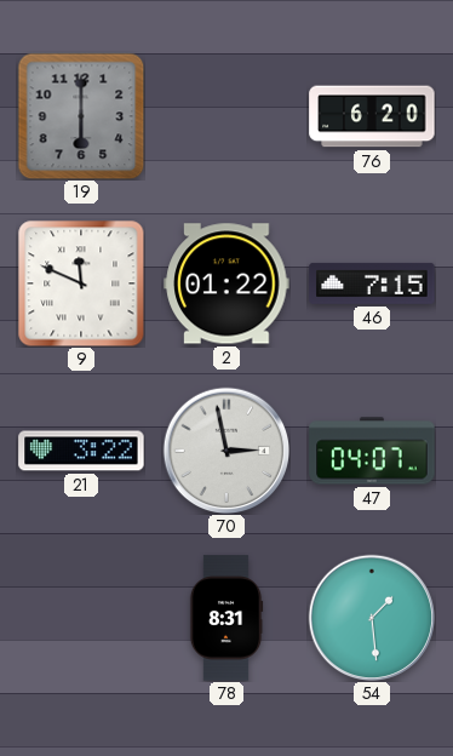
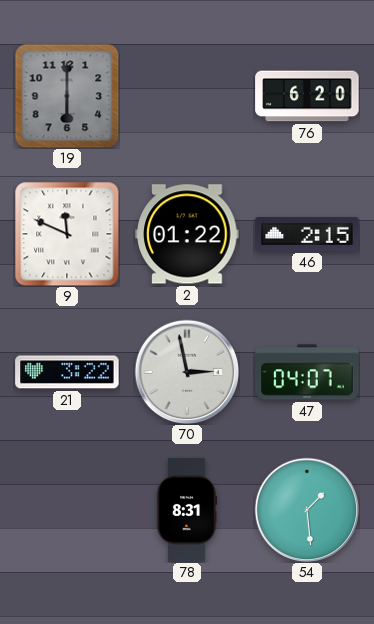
46: 7:15 -> 2:15
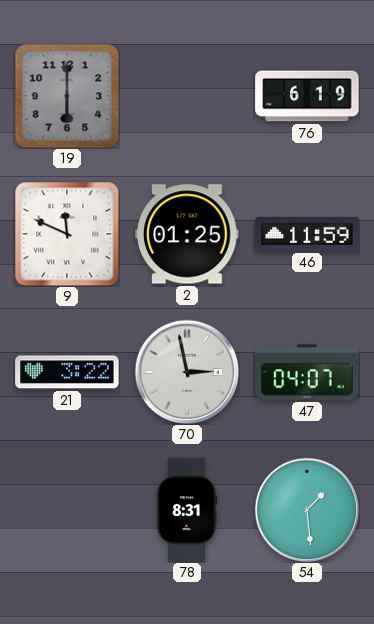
76: 6:20 -> 6:19
2: 01:22 -> 01:25
46: 2:15 -> 11:59
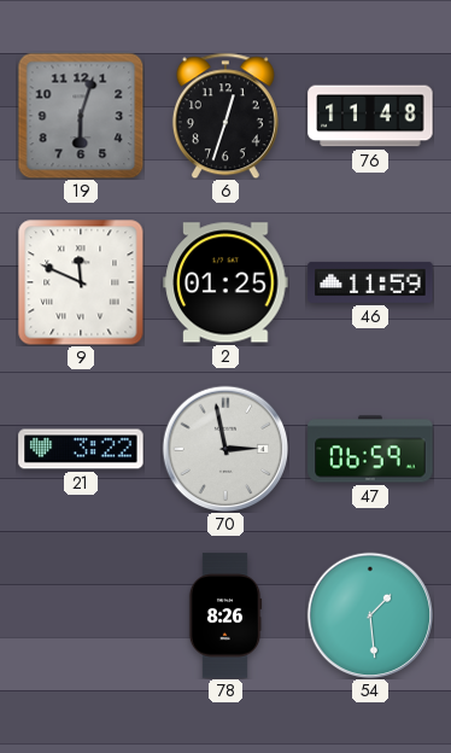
19: 6:00 -> 6:03
6: none -> 12:33
76: 6:19 -> 11:48
47: 04:07 -> 06:59
78: 8:31 -> 8:26
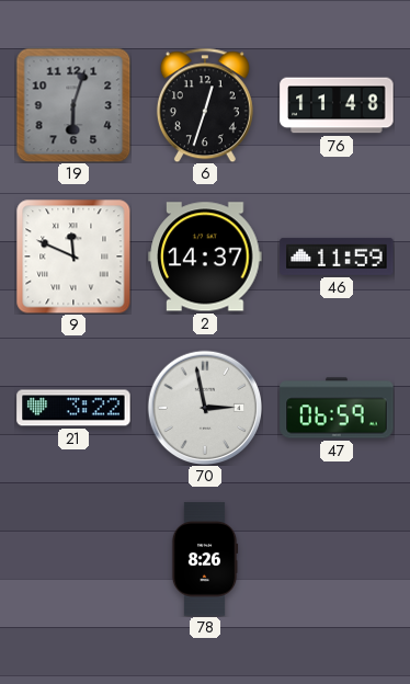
2: 01:25 -> 14:37
54: 1:29 -> none
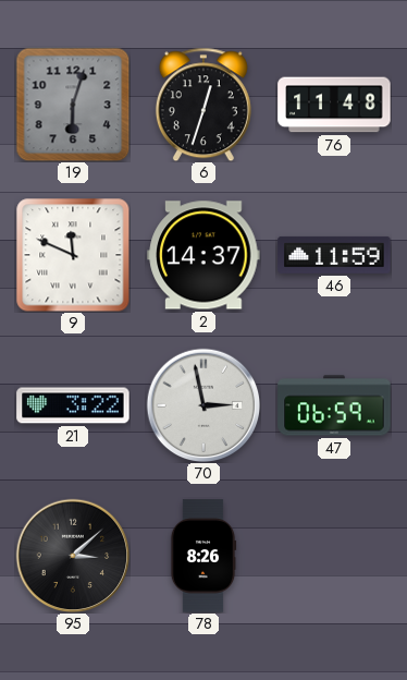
95: none -> 3:08
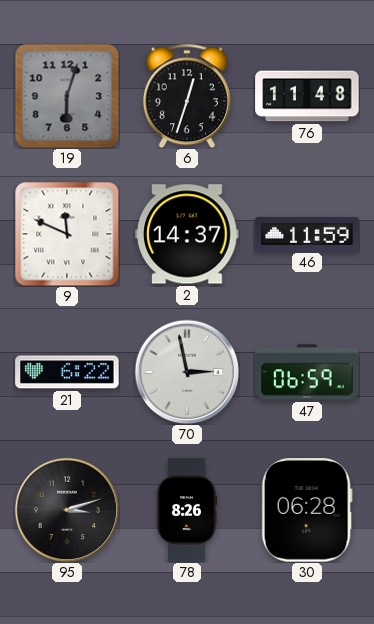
21: 3:22 -> 6:22
95: 3:08 -> 3:12
30: none -> 06:28
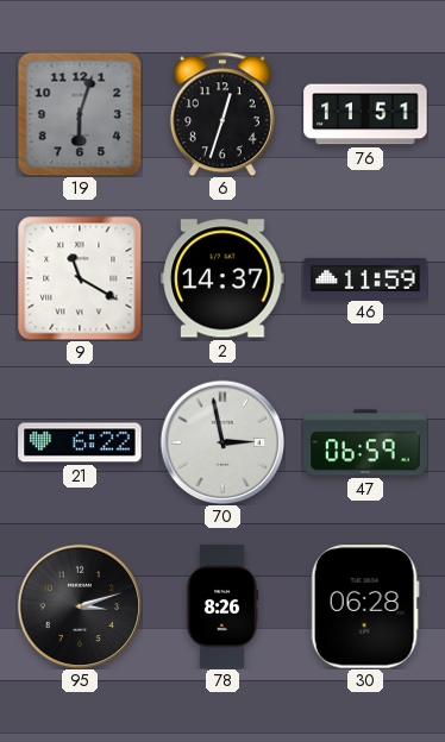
76: 11:48 -> 11:51
9: 11:49 -> 11:20
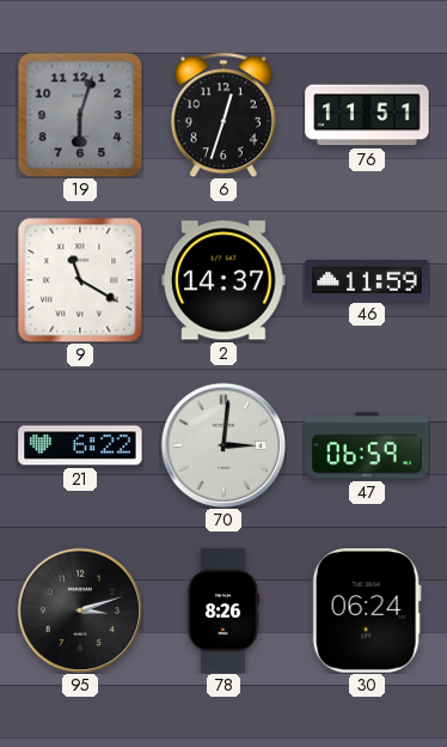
70: 2:58 -> 3:01
30: 06:28 -> 06:24
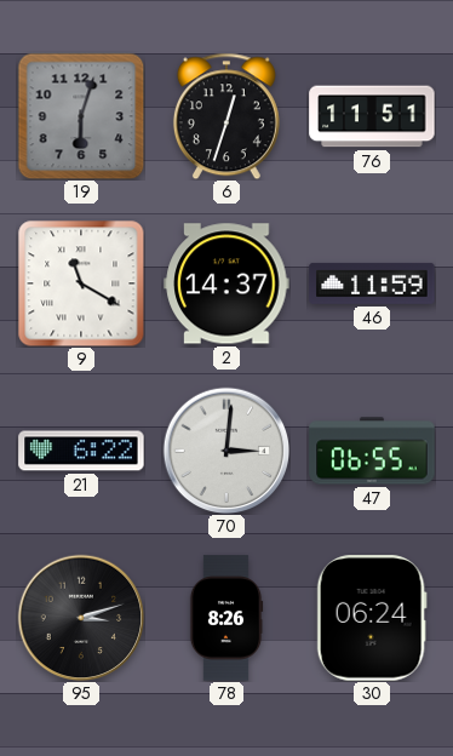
47: 06:59 -> 06:55
